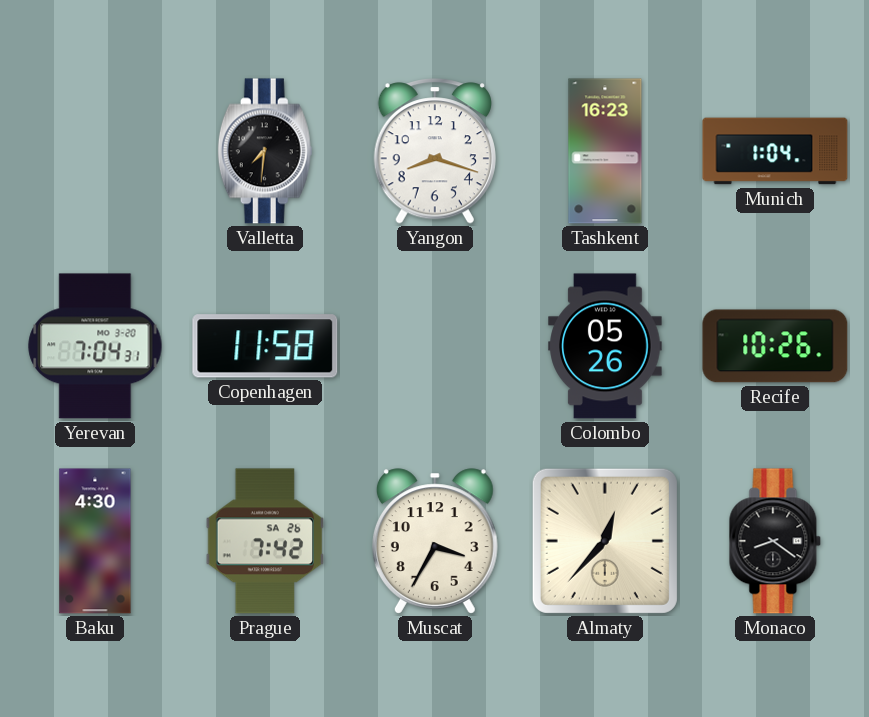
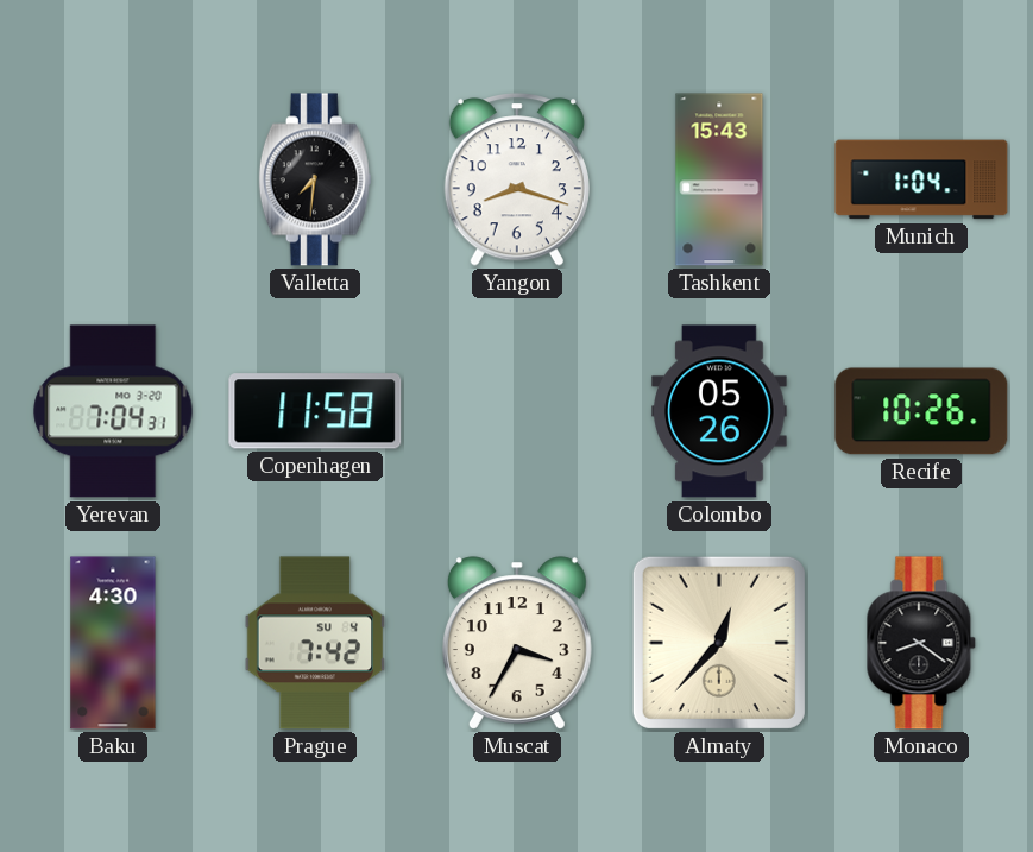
Tashkent: 16:23 -> 15:43
Prague date: SA 26 -> SU 4
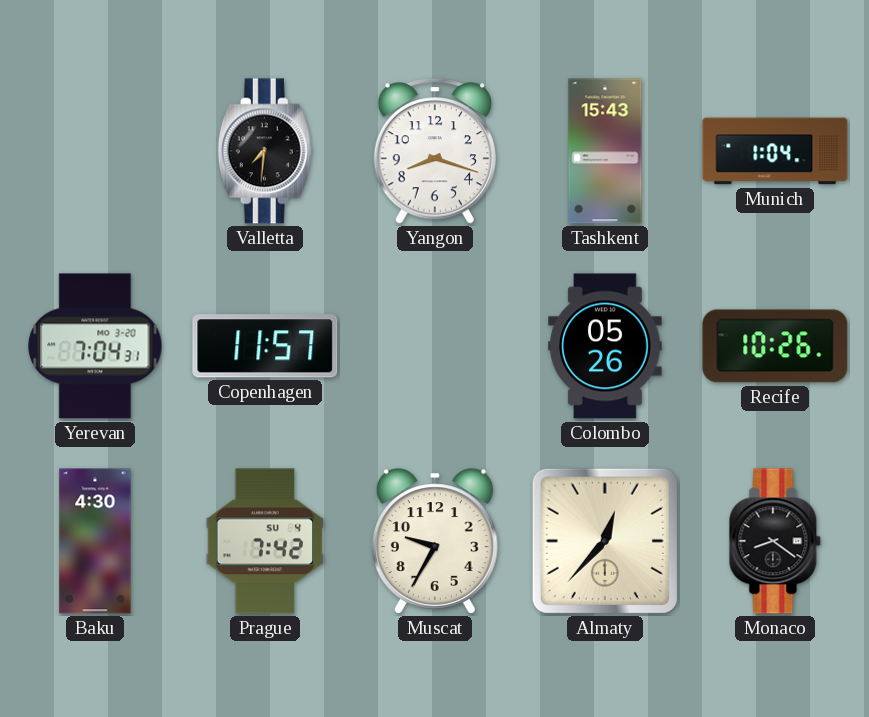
Copenhagen: 11:58 -> 11:57
Muscat: 3:35 -> 9:35
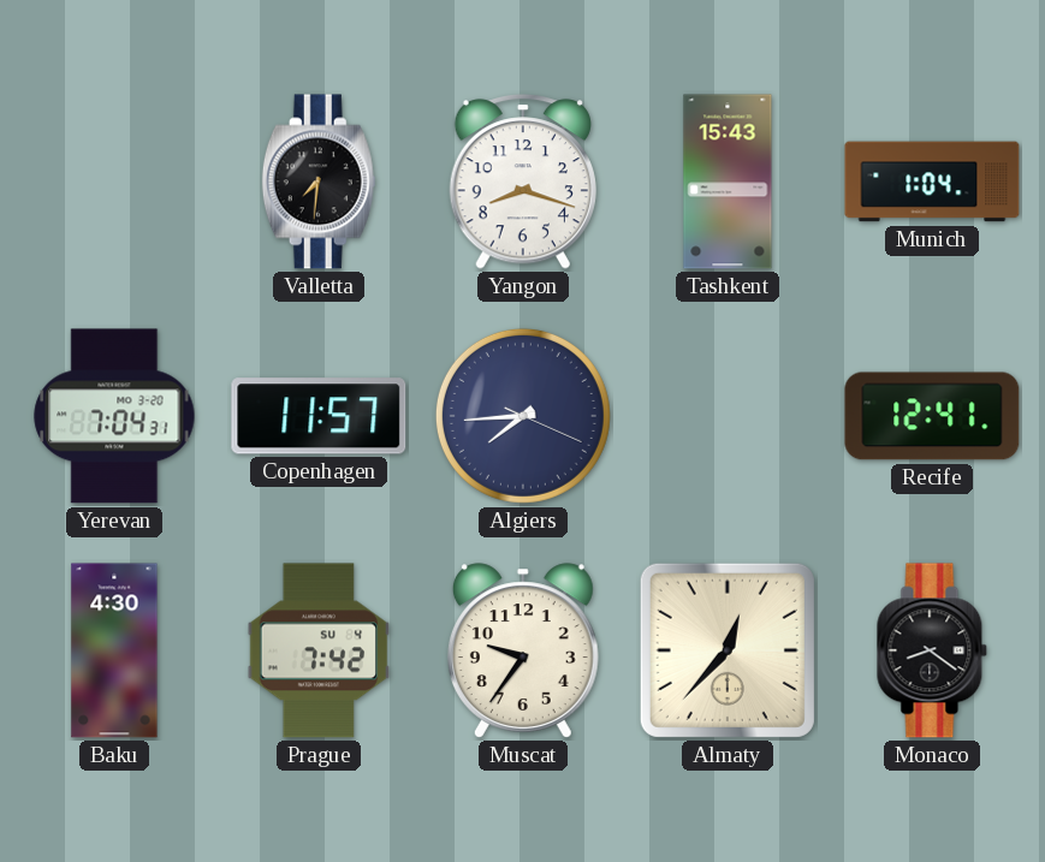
Algiers: none -> 7:44
Colombo: 05:26 -> none
Recife: 10:26 -> 12:41
Muscat: 9:35 -> 9:36
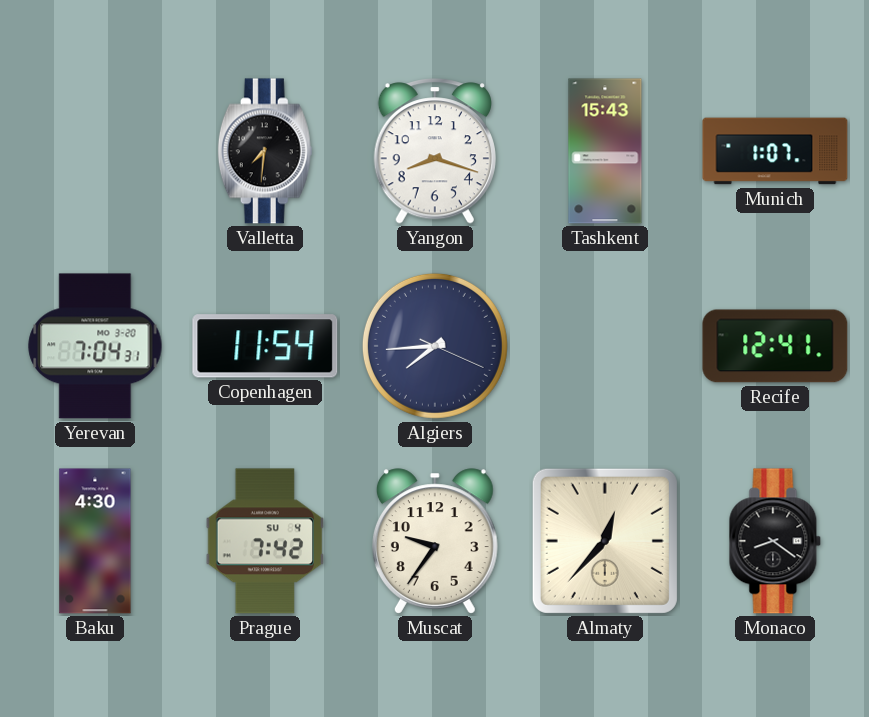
Munich: 1:04 -> 1:07
Copenhagen: 11:57 -> 11:54
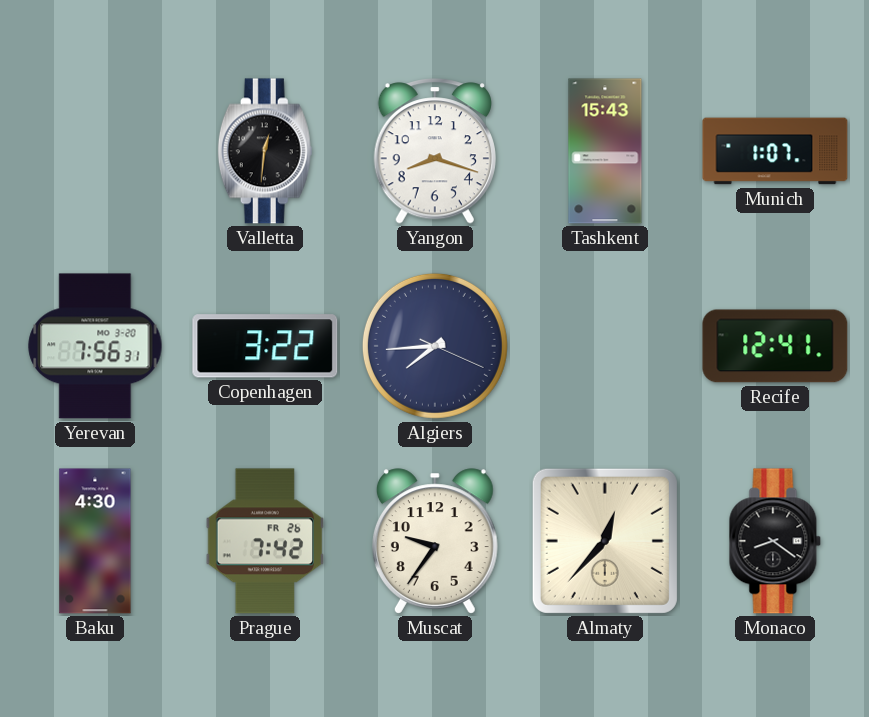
Valletta: 7:31 -> 12:31
Yerevan: 7:04 -> 7:56
Copenhagen: 11:54 -> 3:22
Prague date: SU 4 -> FR 26
